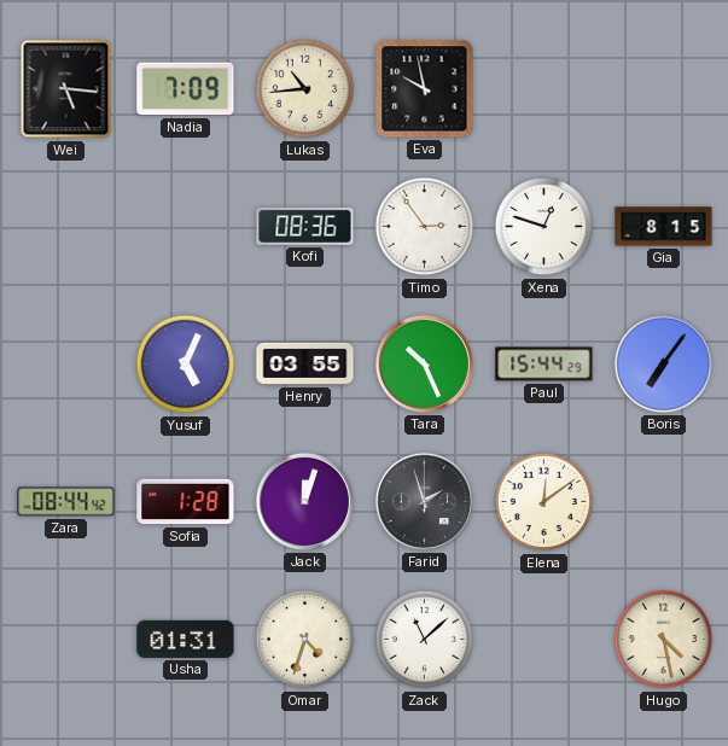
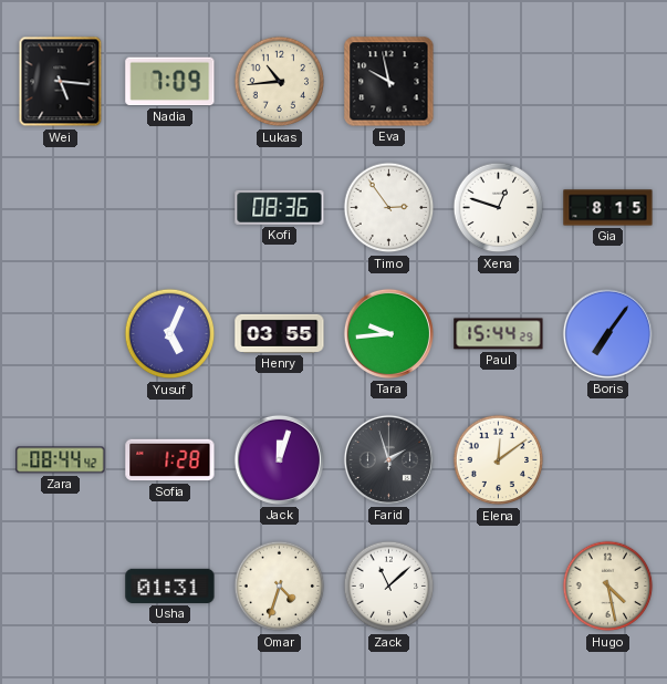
Tara: 10:26 -> 9:44
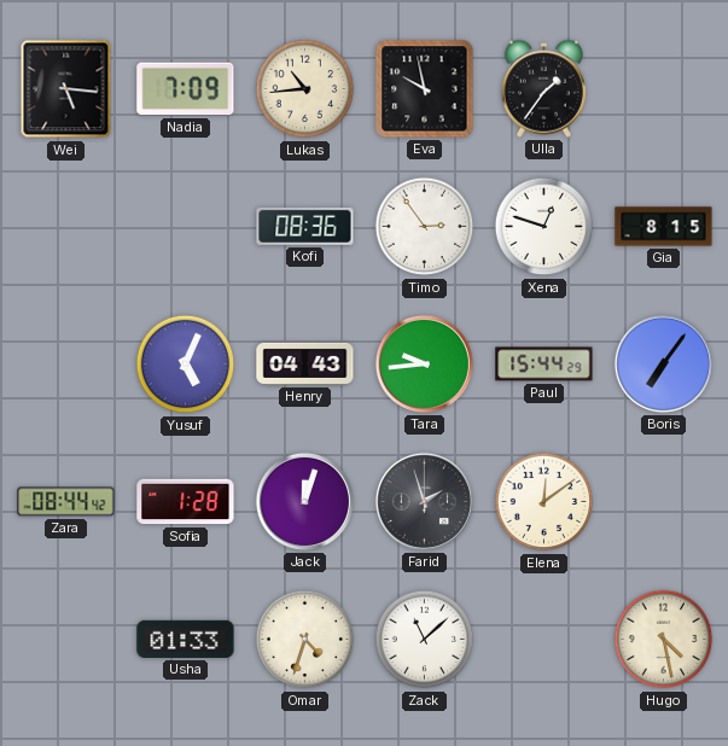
Ulla: none -> 1:36
Henry: 03:55 -> 04:43
Usha: 01:31 -> 01:33
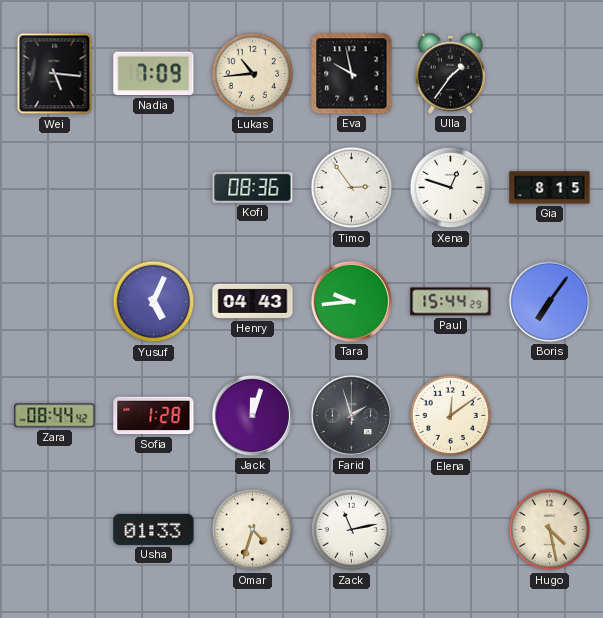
Zack: 11:08 -> 11:13
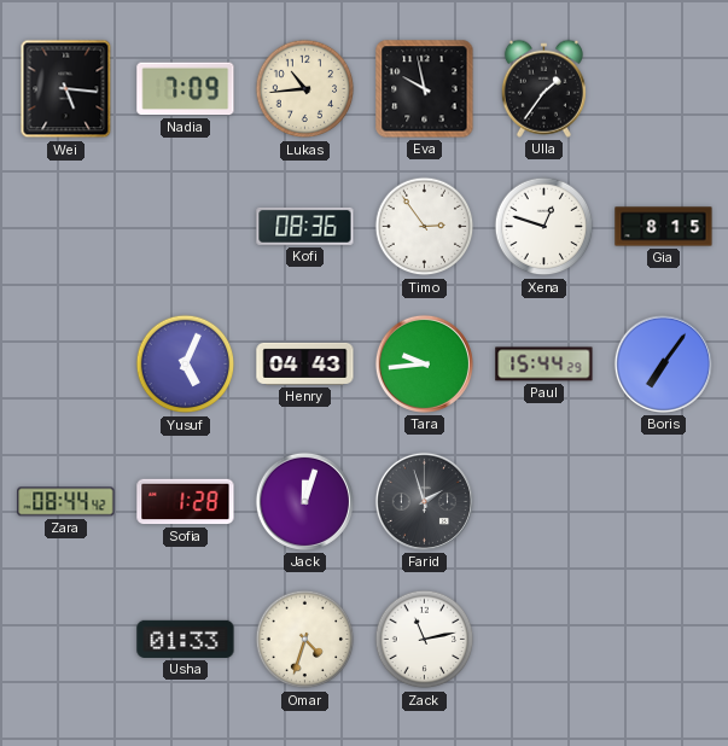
Elena: 12:09 -> none
Hugo: 4:28 -> none
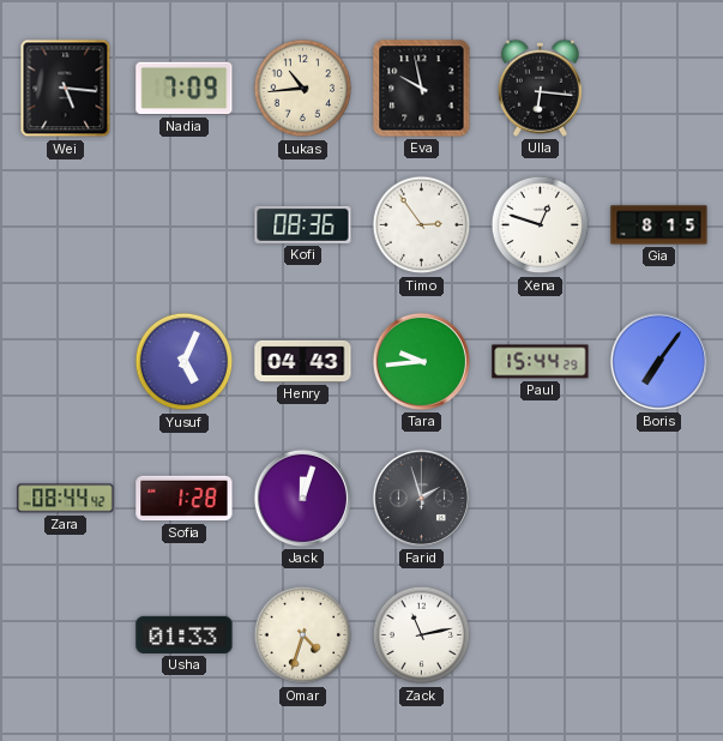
Ulla: 1:36 -> 6:16
